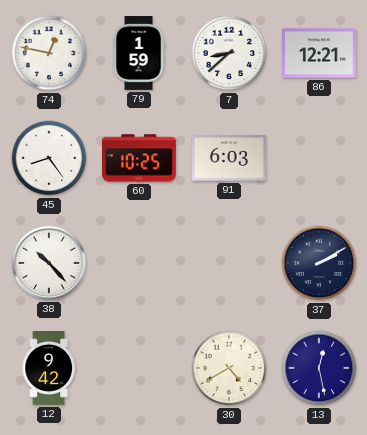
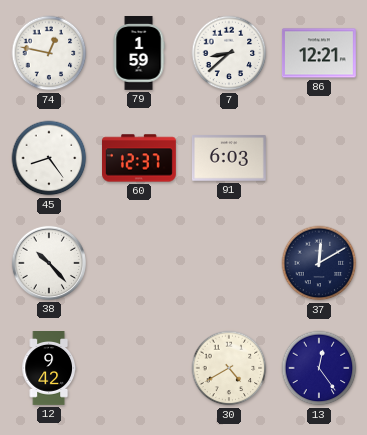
60: 10:25 -> 12:37
37: 2:10 -> 12:10
13: 12:28 -> 12:24
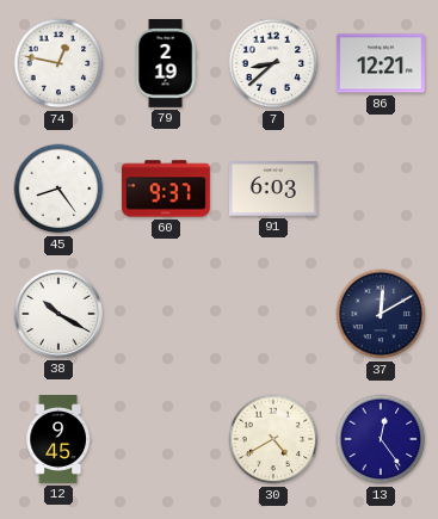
79: 1:59 -> 2:19
60: 12:37 -> 9:37
38: 10:23 -> 10:20
12: 9:42 -> 9:45
